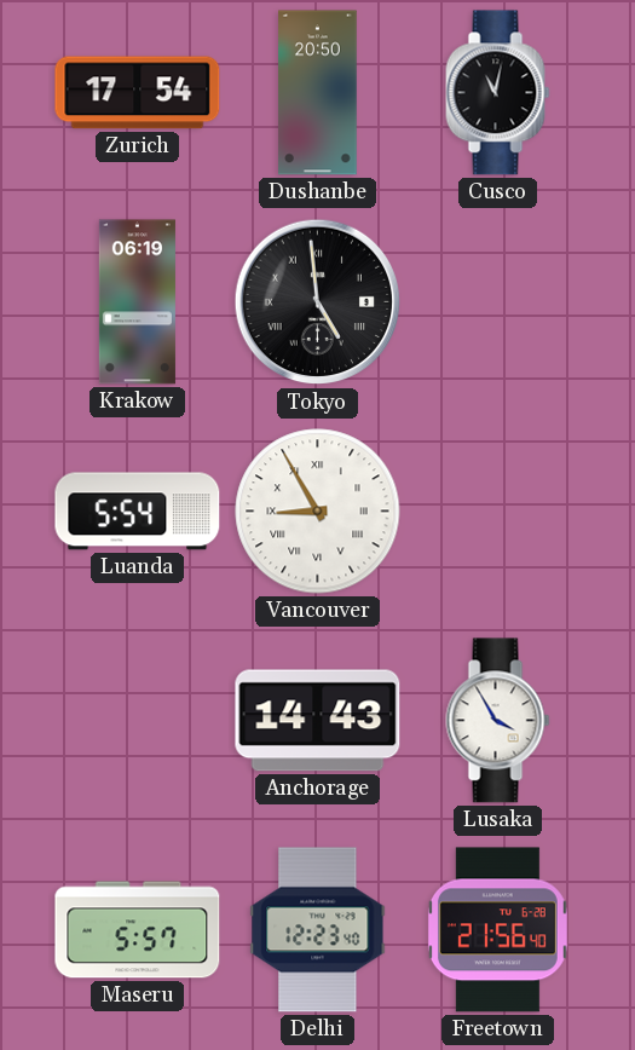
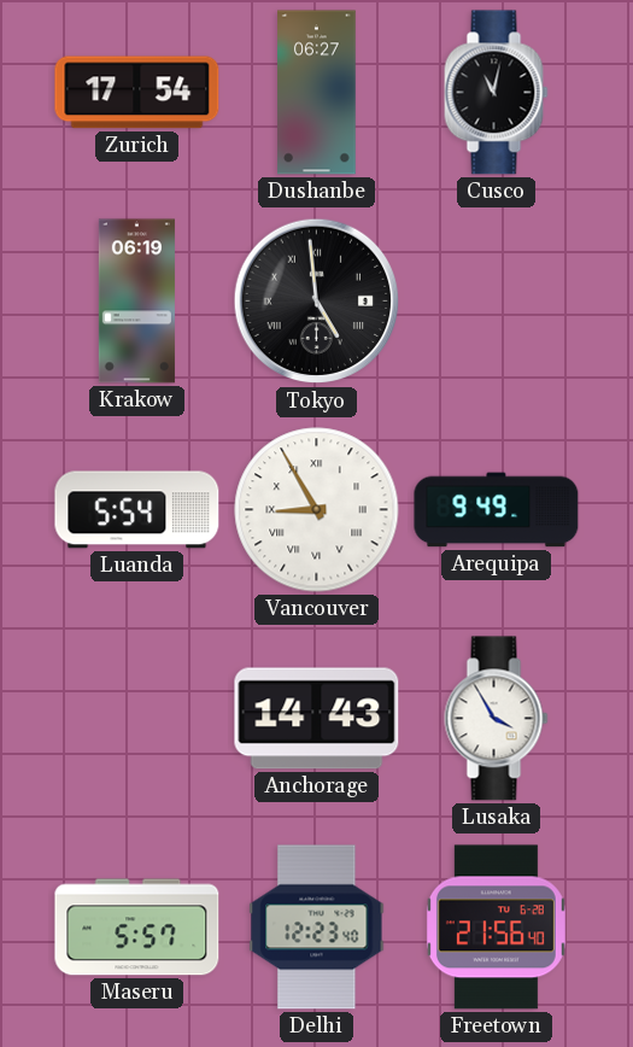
Dushanbe: 20:50 -> 06:27
Arequipa: none -> 9:49
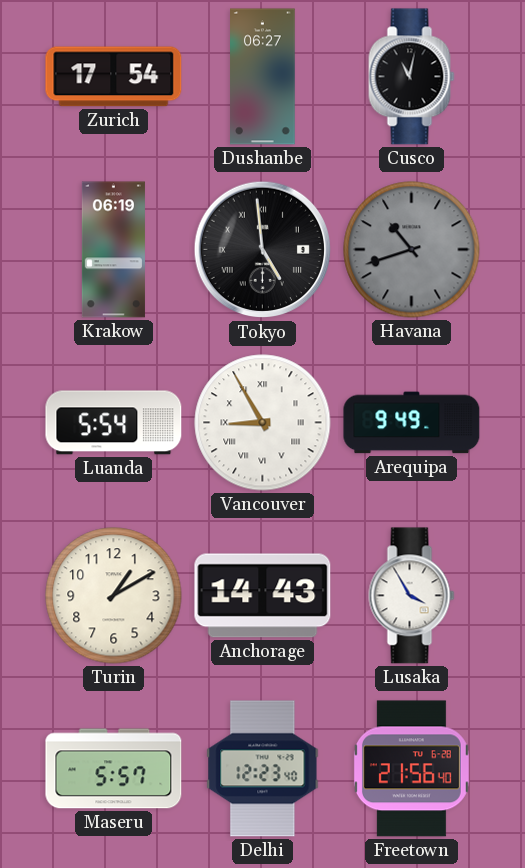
Havana: none -> 10:42
Turin: none -> 1:10
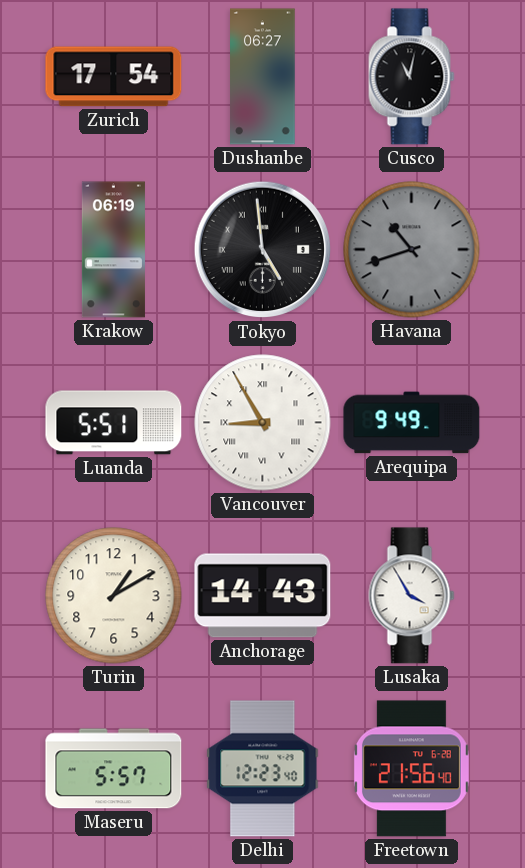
Luanda: 5:54 -> 5:51
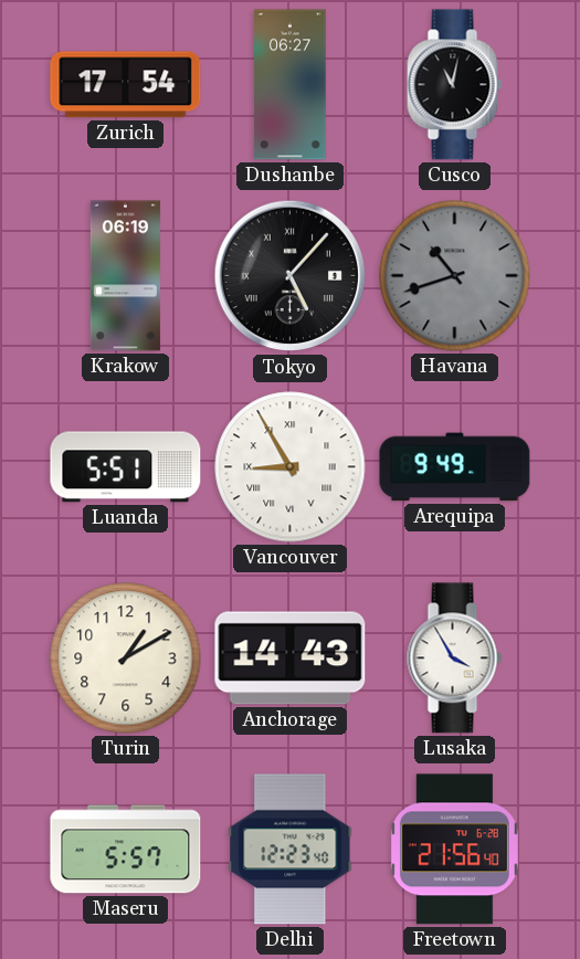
Tokyo: 4:59 -> 5:07
